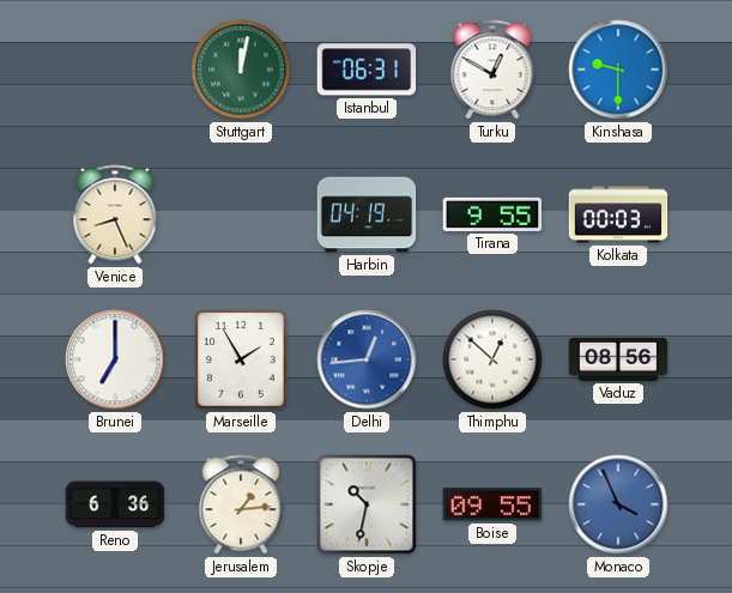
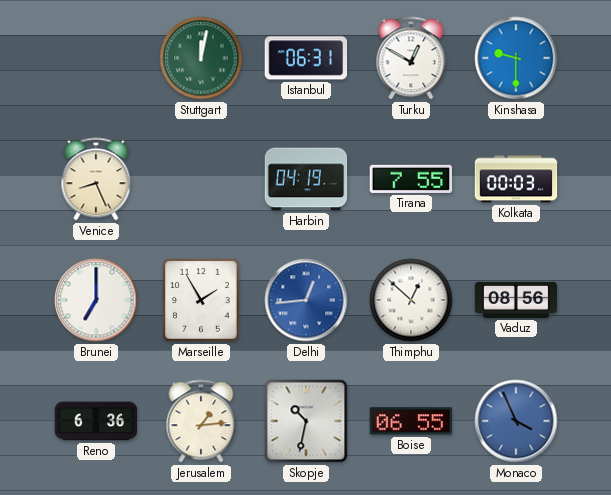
Tirana: 9:55 -> 7:55
Boise: 09:55 -> 06:55
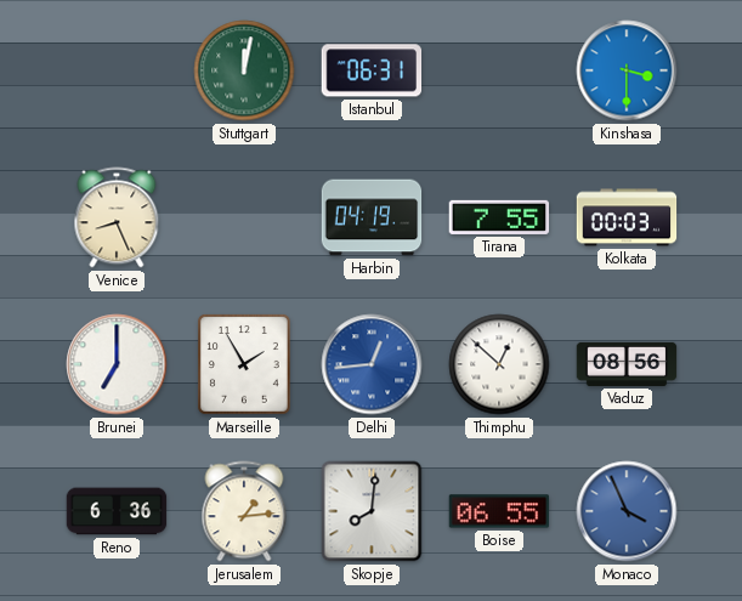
Turku: 12:50 -> none
Kinshasa: 9:30 -> 3:30
Skopje: 10:32 -> 8:01
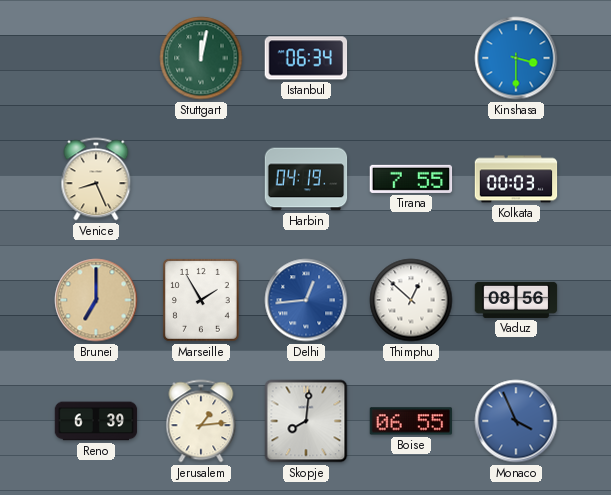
Istanbul: 06:31 -> 06:34
Brunei dial: white -> champagne
Reno: 6:36 -> 6:39
